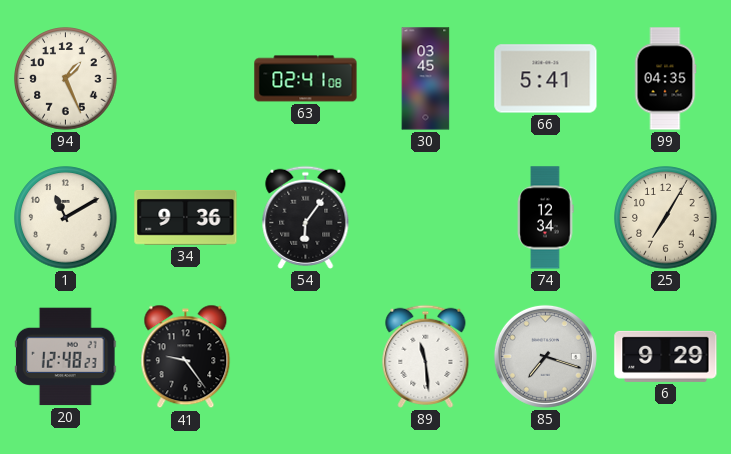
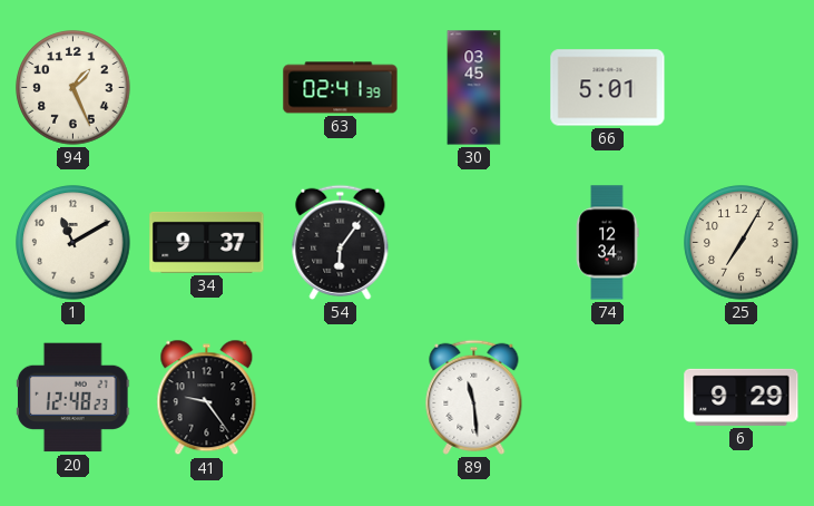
63: 02:41:08 -> 02:41:39
66: 5:41 -> 5:01
99: 04:35 -> none
34: 9:36 -> 9:37
85: 7:18 -> none
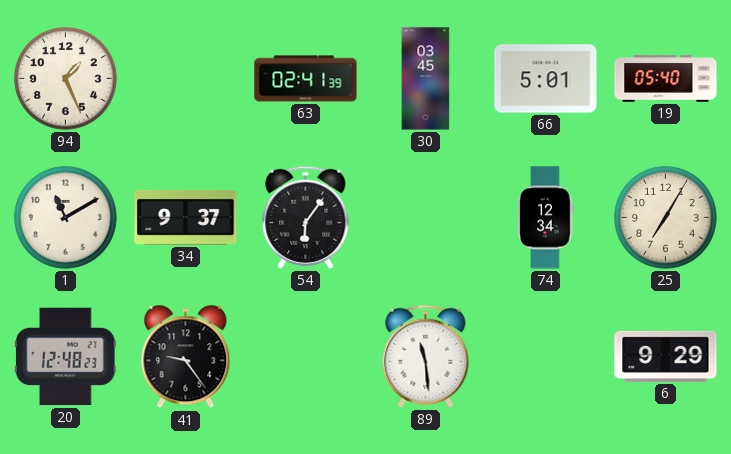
19: none -> 05:40
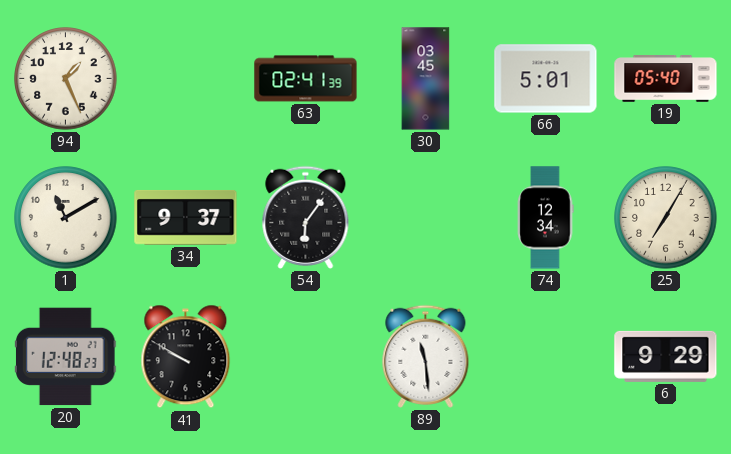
41: 9:24 -> 9:50
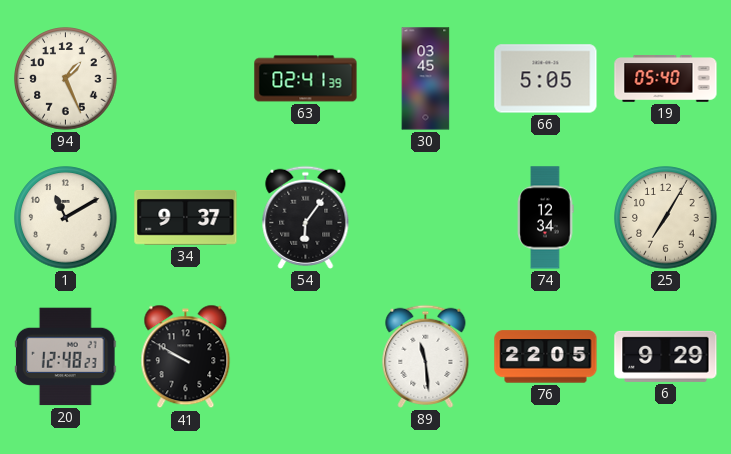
66: 5:01 -> 5:05
76: none -> 22:05
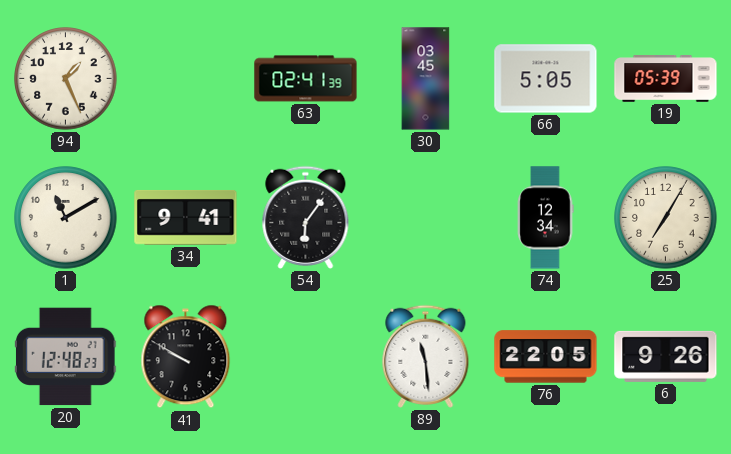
19: 05:40 -> 05:39
34: 9:37 -> 9:41
6: 9:29 -> 9:26
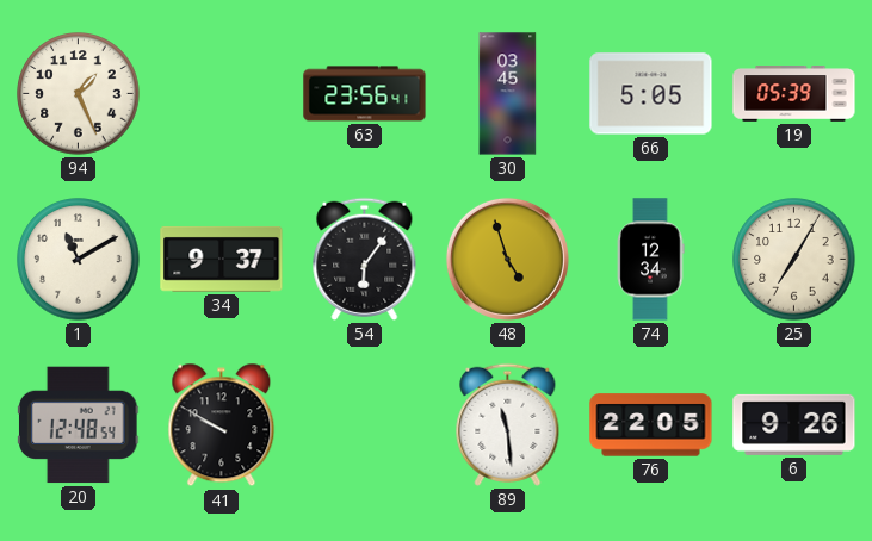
63: 02:41 -> 23:56
34: 9:41 -> 9:37
48: none -> 4:57
20: 12:48:23 -> 12:48:54
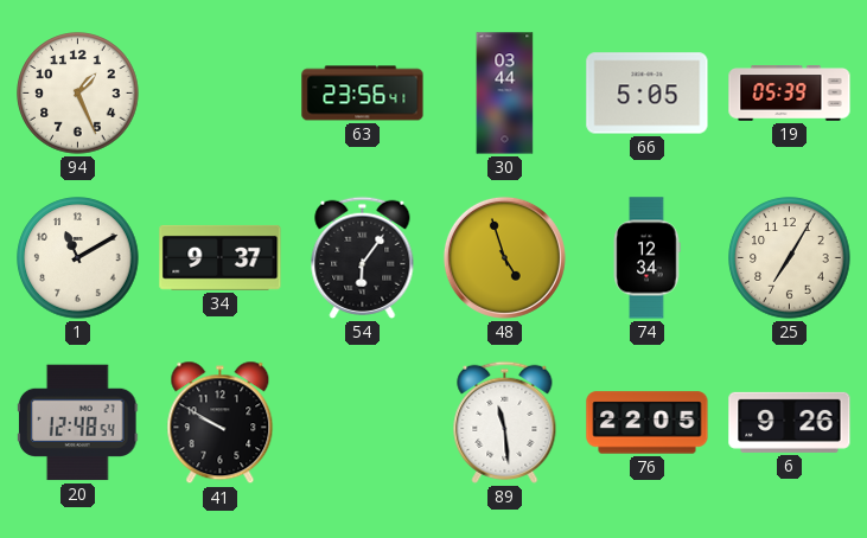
30: 03:45 -> 03:44
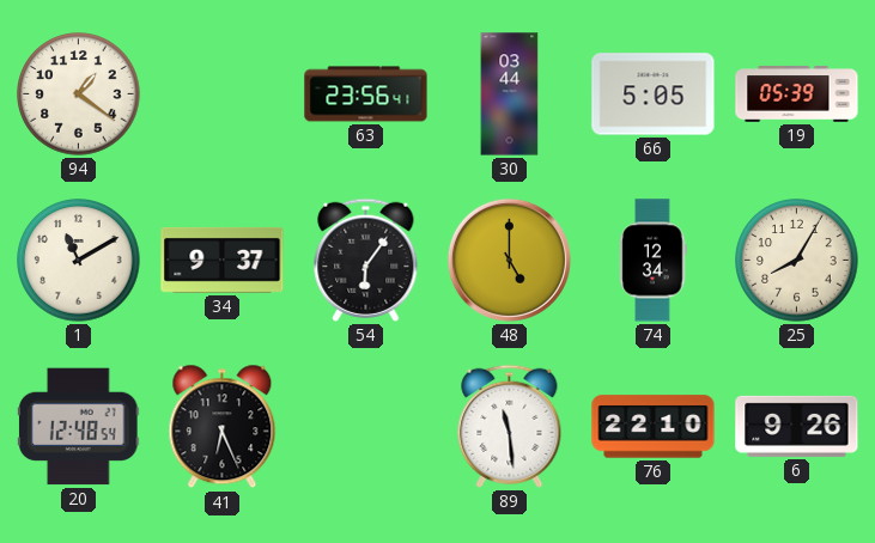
94: 1:26 -> 1:21
48: 4:57 -> 5:00
25: 7:05 -> 8:05
41: 9:50 -> 6:26
76: 22:05 -> 22:10
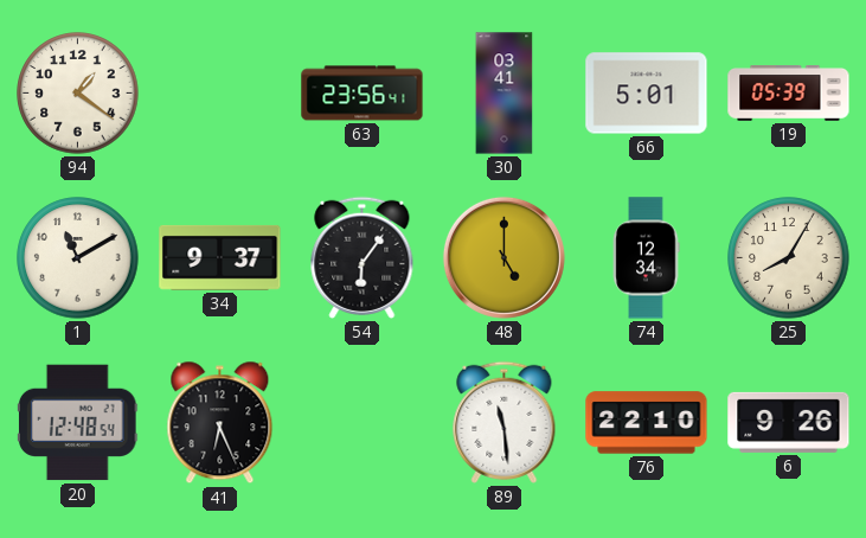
30: 03:44 -> 03:41
66: 5:05 -> 5:01
